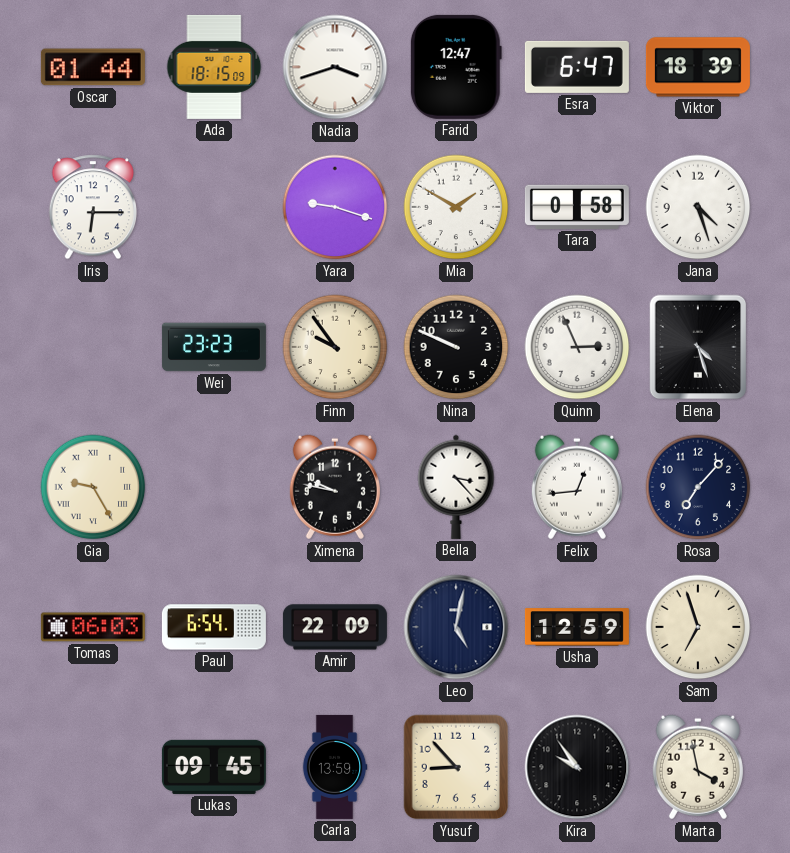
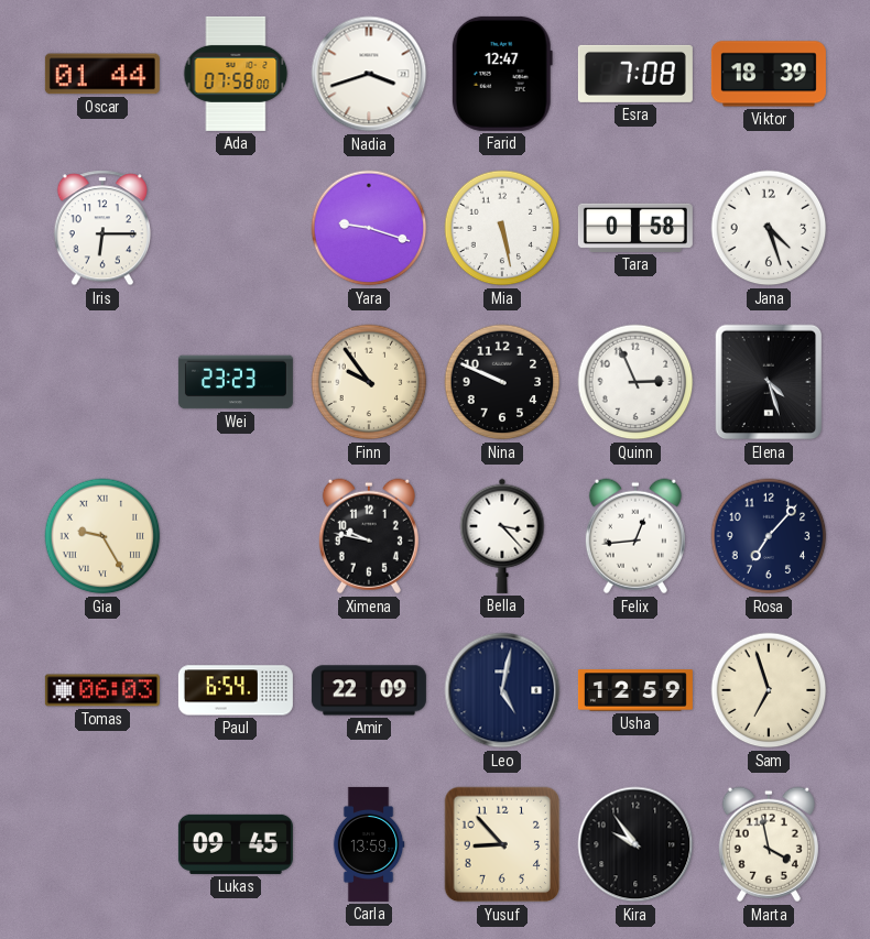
Ada: 18:15 -> 07:58
Esra: 6:47 -> 7:08
Mia: 1:50 -> 5:28
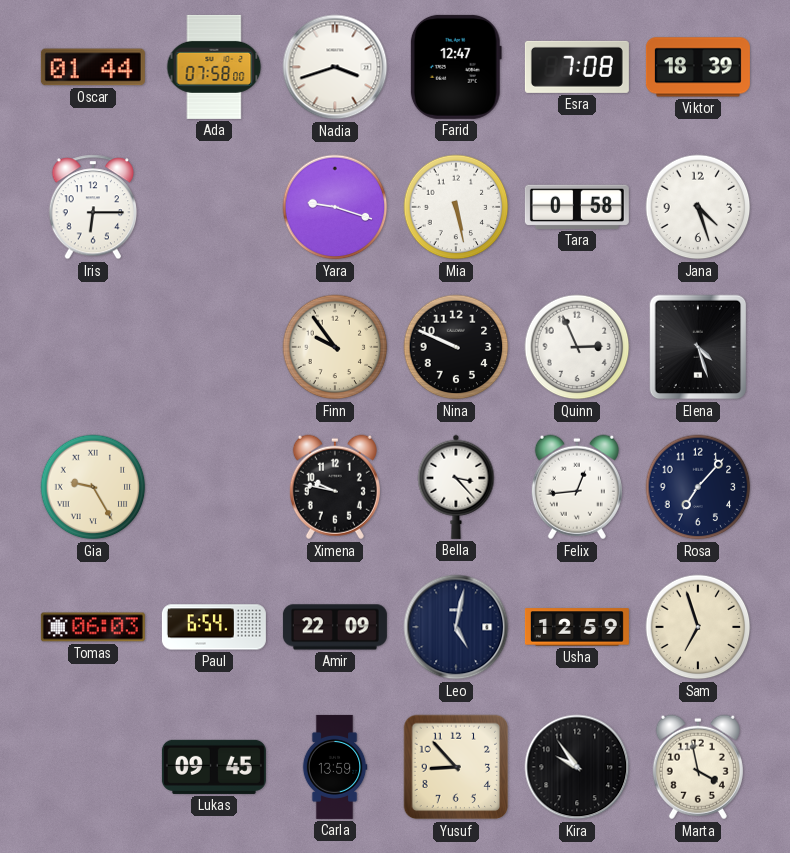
Wei: 23:23 -> none
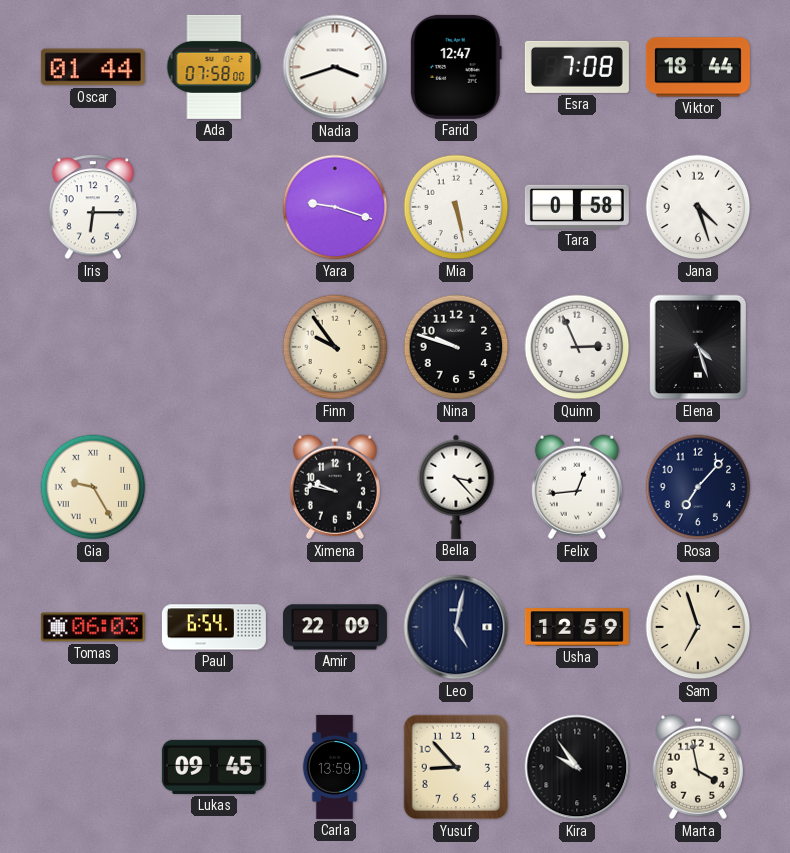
Viktor: 18:39 -> 18:44
Nina: 9:49 -> 9:48
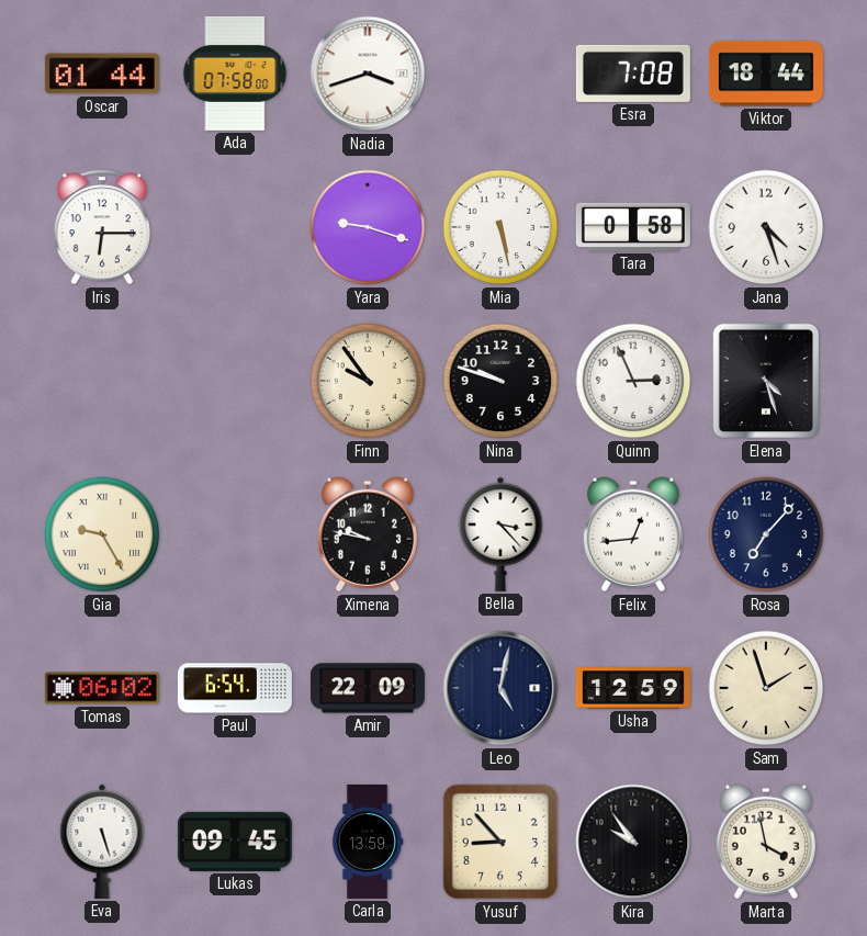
Farid: 12:47 -> none
Tomas: 06:03 -> 06:02
Sam: 6:57 -> 1:57
Eva: none -> 5:27
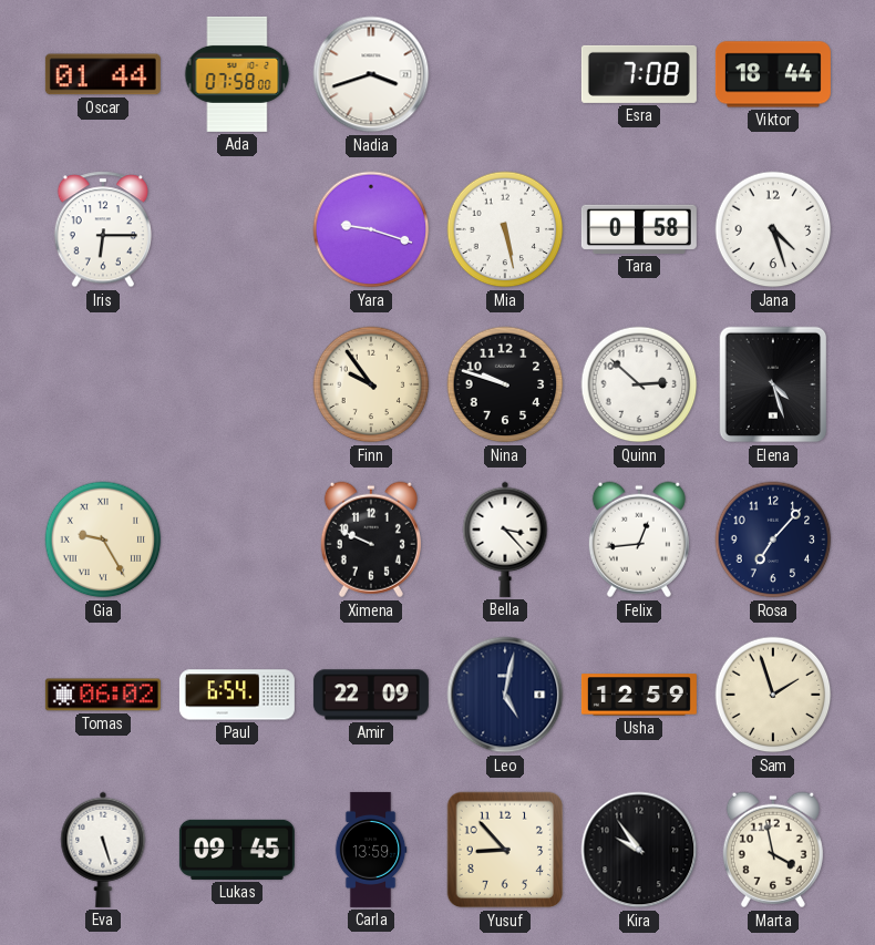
Quinn: 2:56 -> 2:52
Ximena: 9:47 -> 9:49
